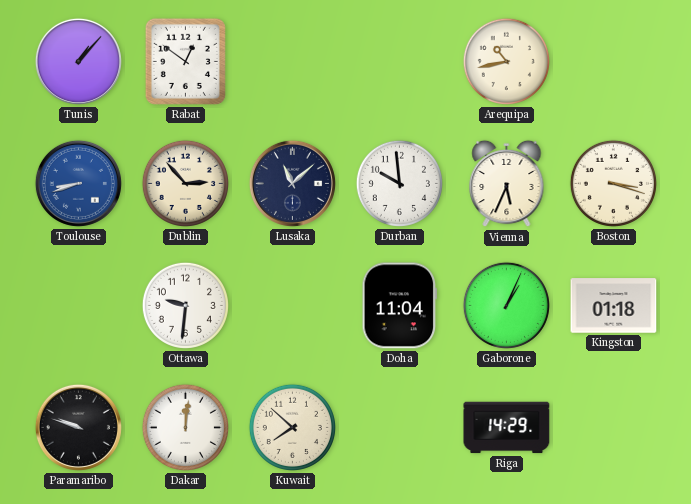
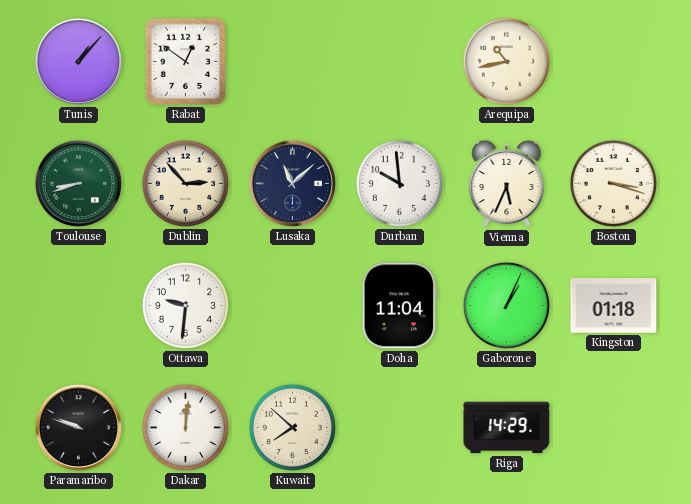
Toulouse dial: blue -> green
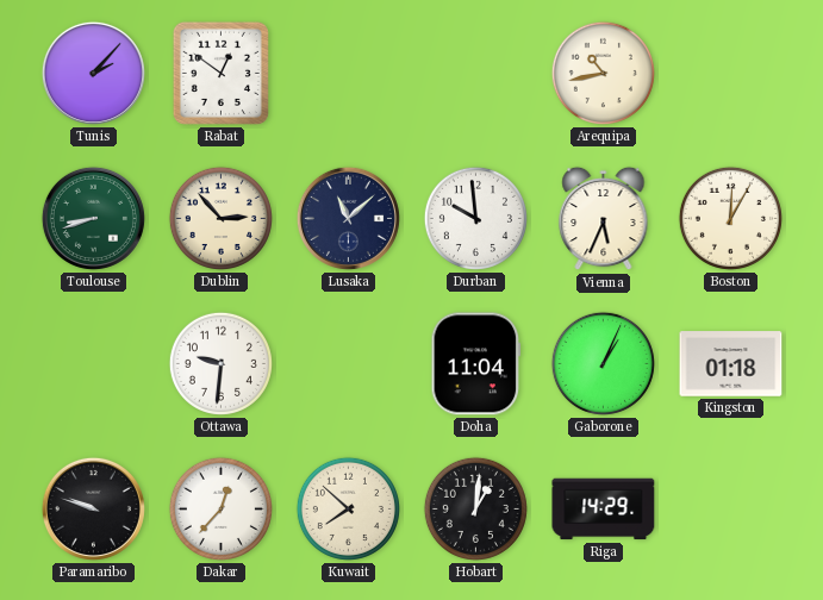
Tunis: 1:07 -> 2:07
Boston: 3:18 -> 12:05
Dakar: 12:01 -> 12:37
Hobart: none -> 1:01
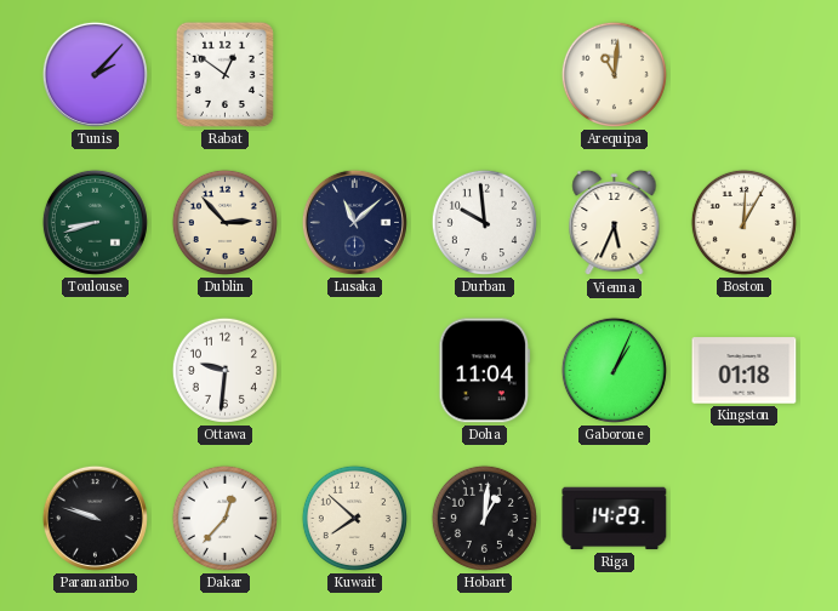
Arequipa: 10:43 -> 11:01
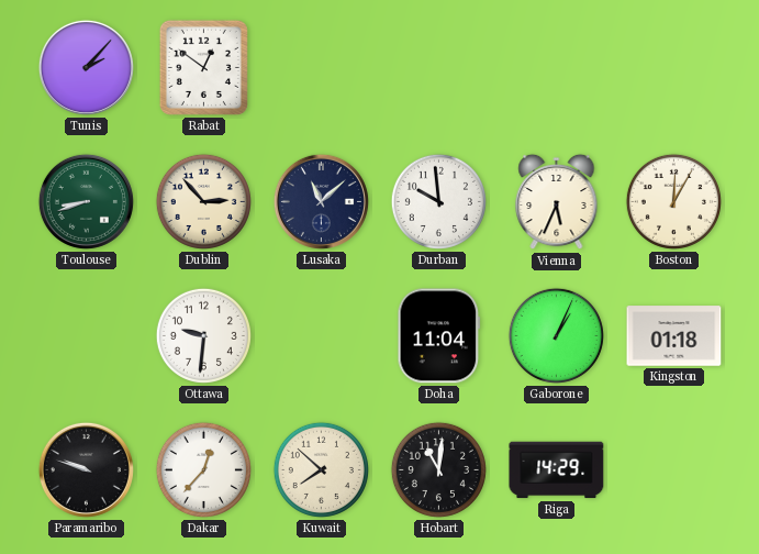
Arequipa: 11:01 -> none
Hobart: 1:01 -> 11:01
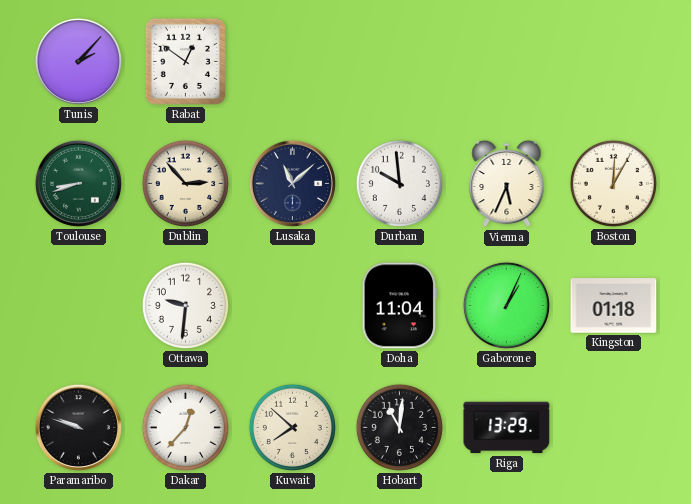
Riga: 14:29 -> 13:29
